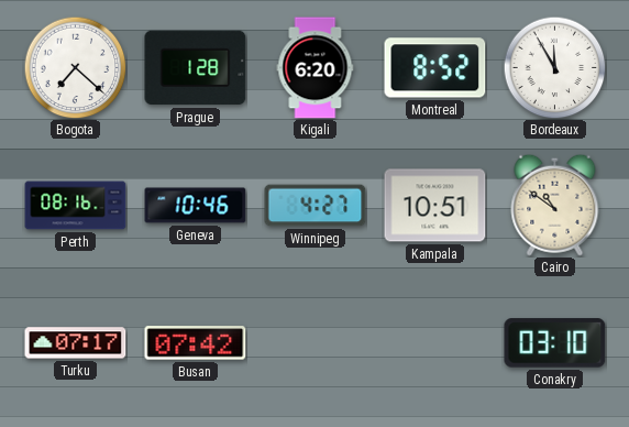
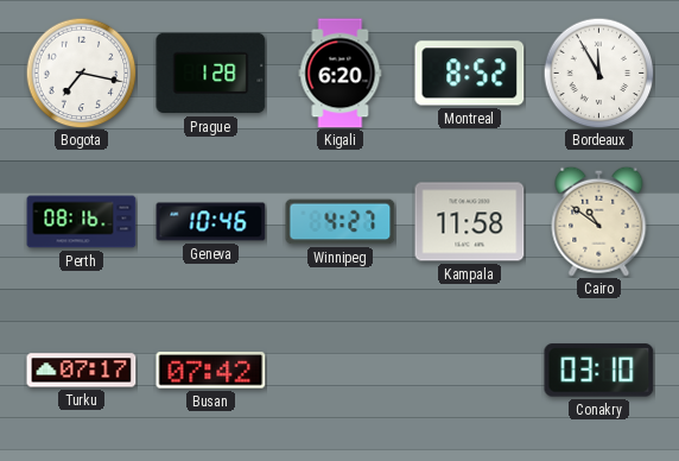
Bogota: 7:22 -> 7:17
Kampala: 10:51 -> 11:58
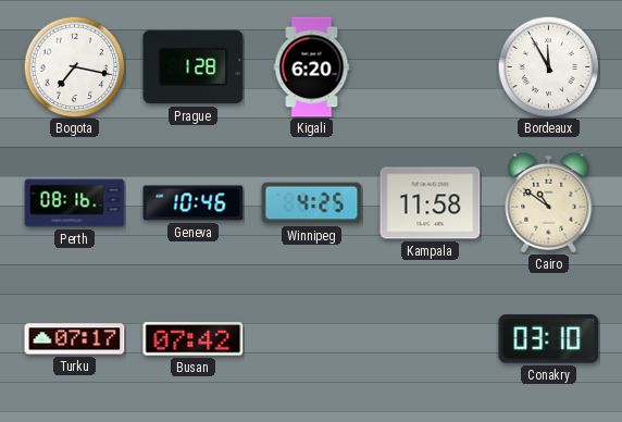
Montreal: 8:52 -> none
Winnipeg: 4:27 -> 4:25
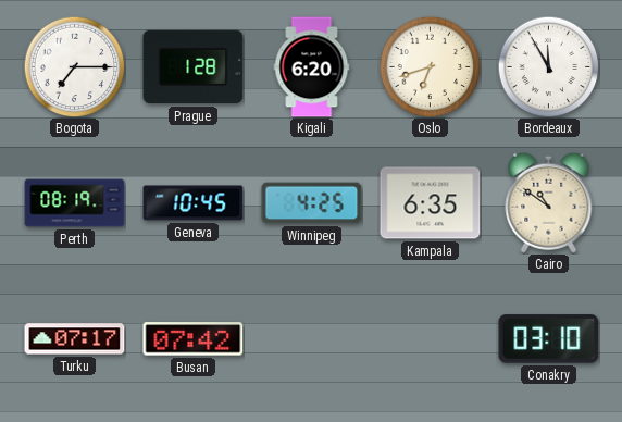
Bogota: 7:17 -> 7:15
Oslo: none -> 6:42
Perth: 08:16 -> 08:19
Geneva: 10:46 -> 10:45
Kampala: 11:58 -> 6:35
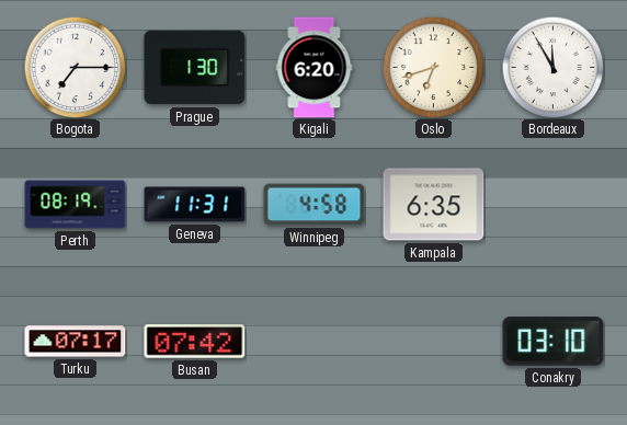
Prague: 1:28 -> 1:30
Geneva: 10:45 -> 11:31
Winnipeg: 4:25 -> 4:58
Cairo: 10:51 -> none
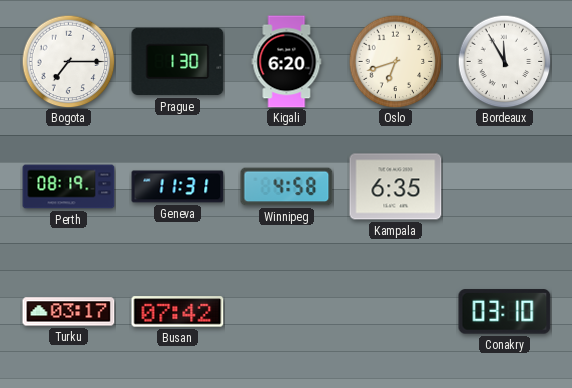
Turku: 07:17 -> 03:17
